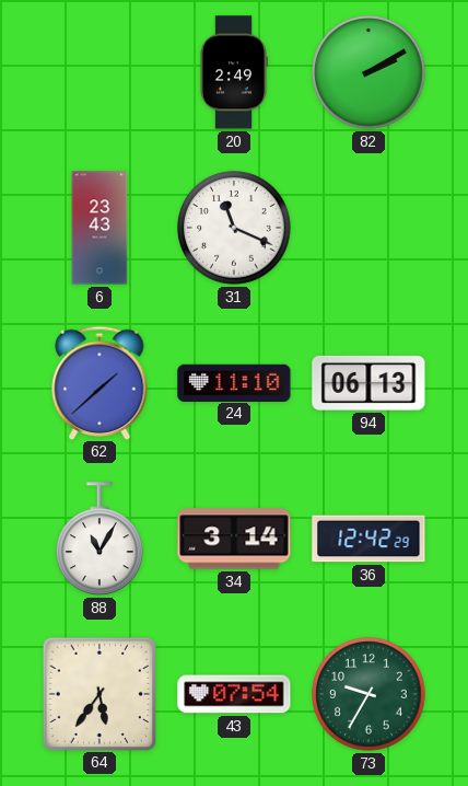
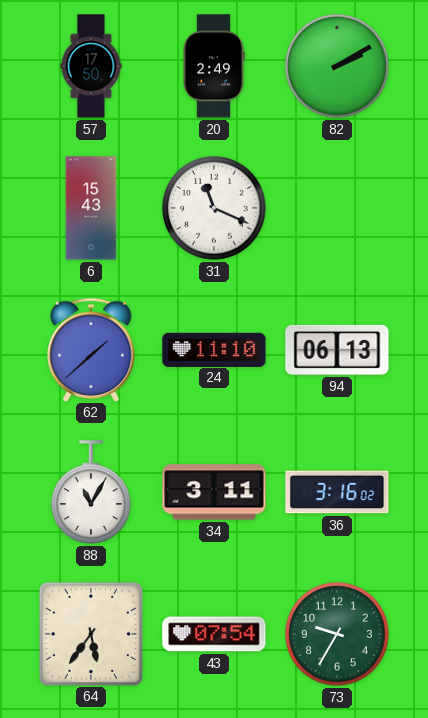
57: none -> 17:50
6: 23:43 -> 15:43
34: 3:14 -> 3:11
36: 12:42 -> 3:16
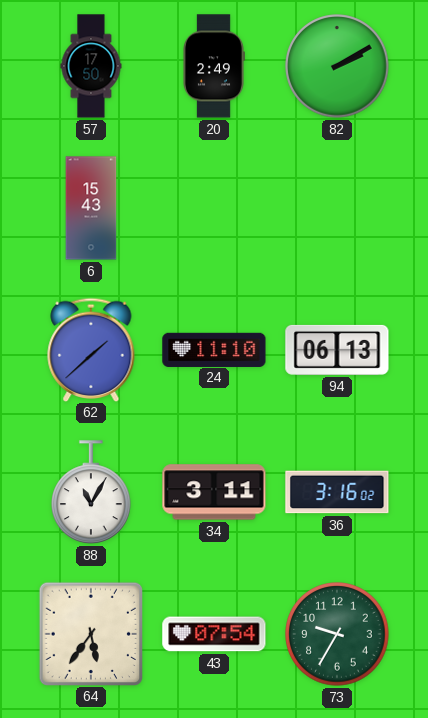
31: 11:19 -> none
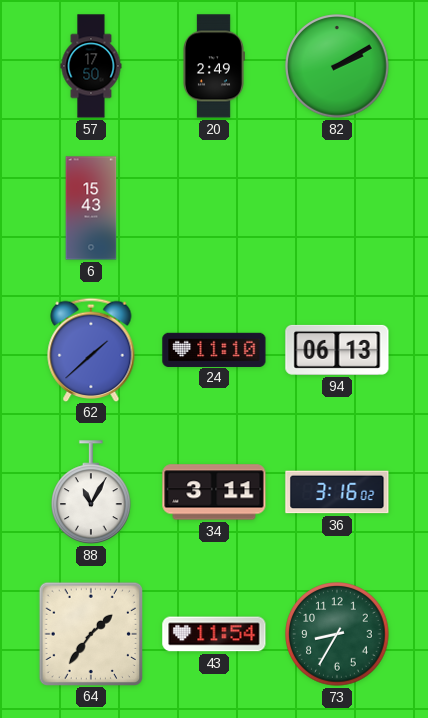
64: 5:36 -> 1:36
43: 07:54 -> 11:54
73: 9:35 -> 8:35
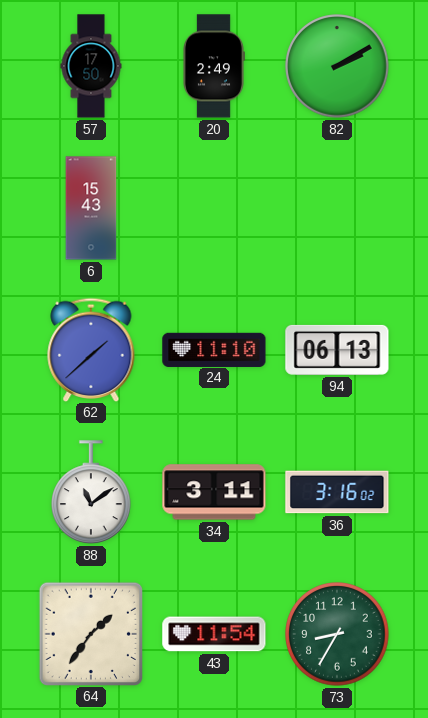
88: 11:05 -> 11:09
